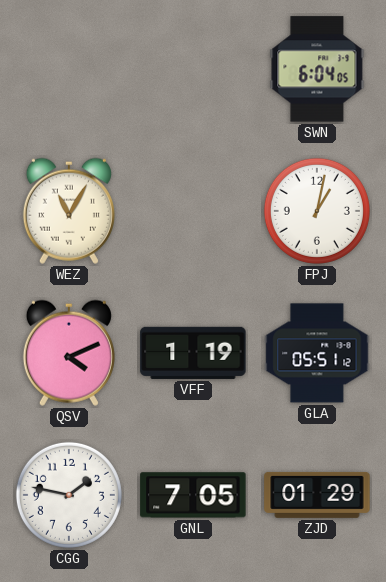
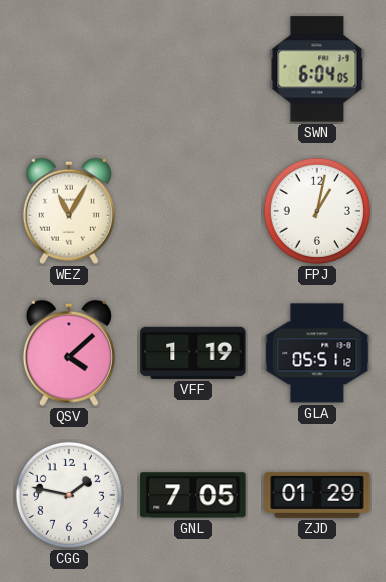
QSV: 4:11 -> 4:08
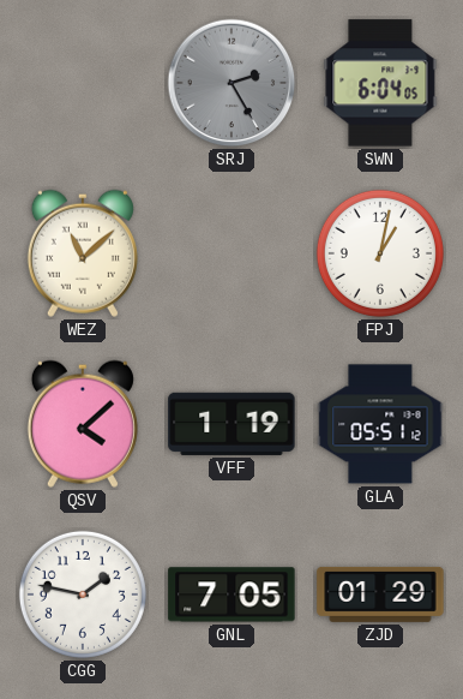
SRJ: none -> 2:25
WEZ: 11:05 -> 11:08
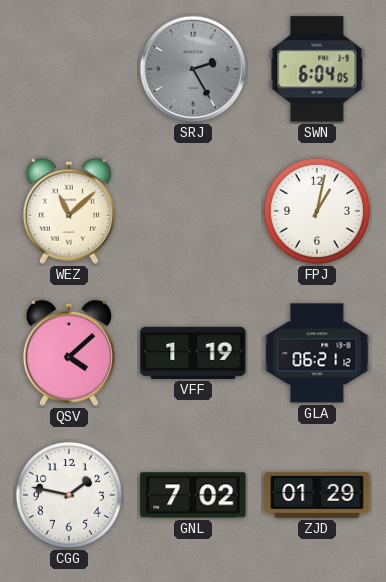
GLA: 05:51 -> 06:21
GNL: 7:05 -> 7:02
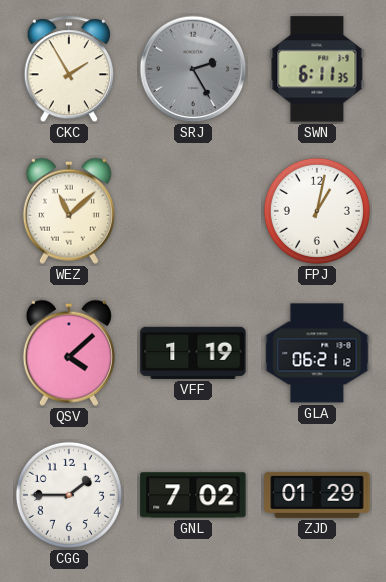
CKC: none -> 1:55
SWN: 6:04 -> 6:11
CGG: 1:47 -> 1:45
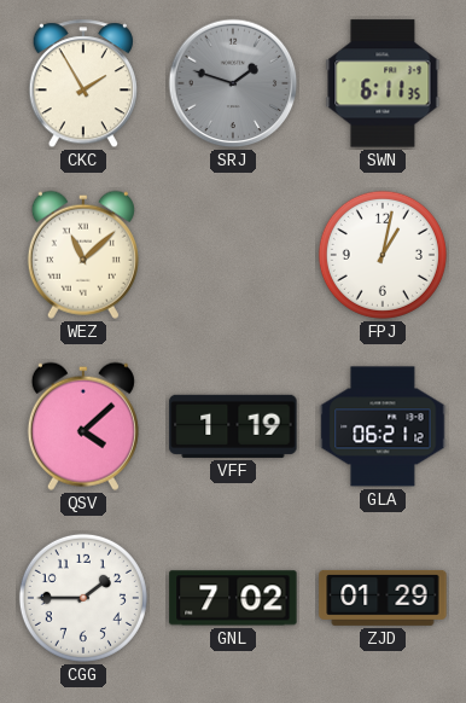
SRJ: 2:25 -> 1:48
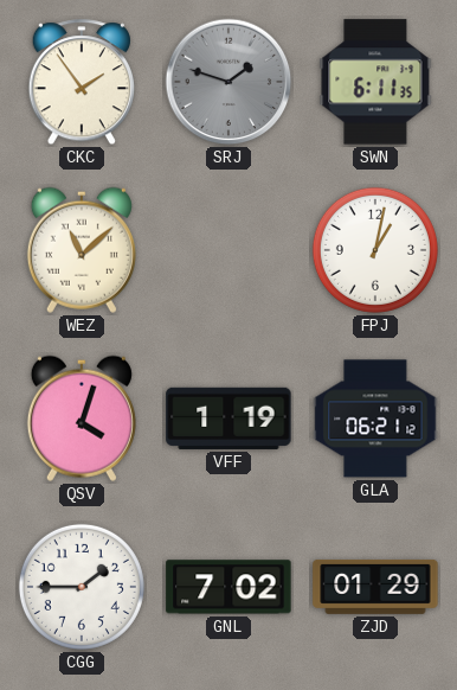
CKC: 1:55 -> 1:54
QSV: 4:08 -> 4:03
